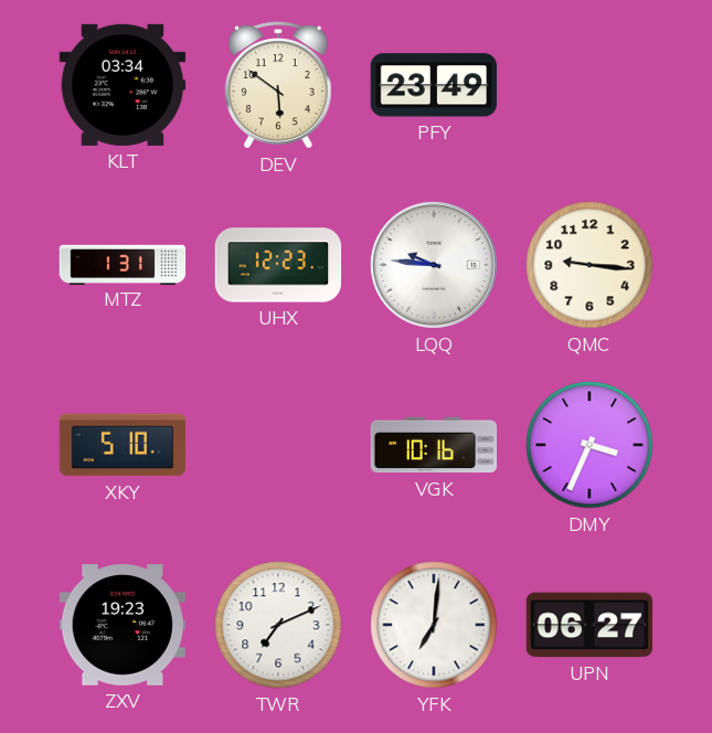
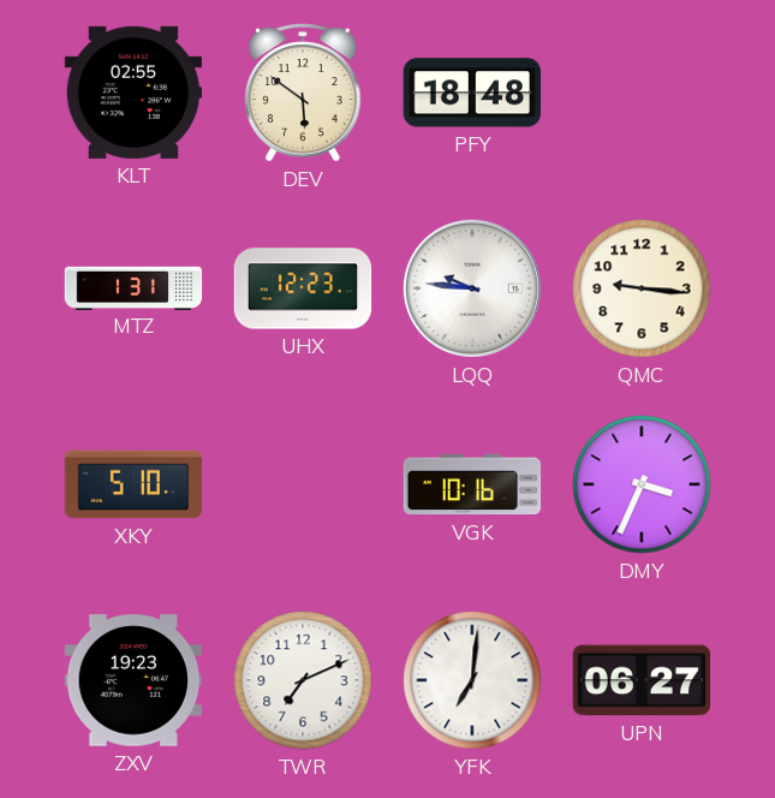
KLT: 03:34 -> 02:55
PFY: 23:49 -> 18:48
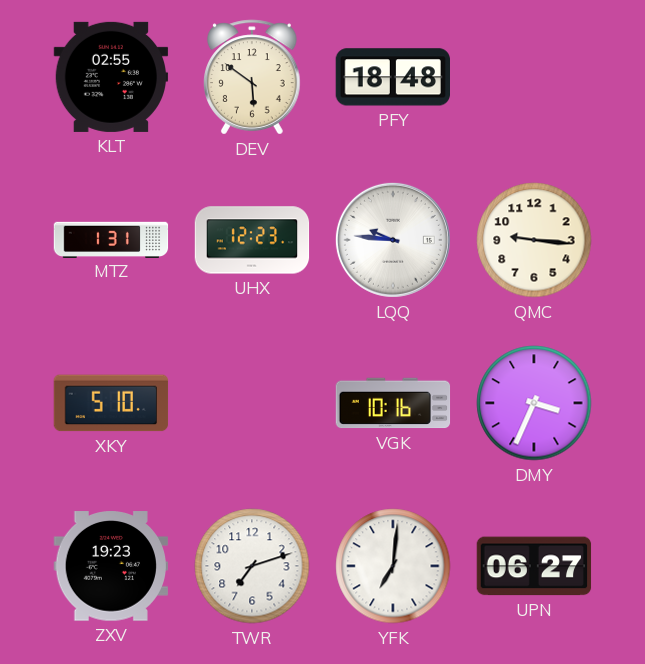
TWR: 7:11 -> 7:12
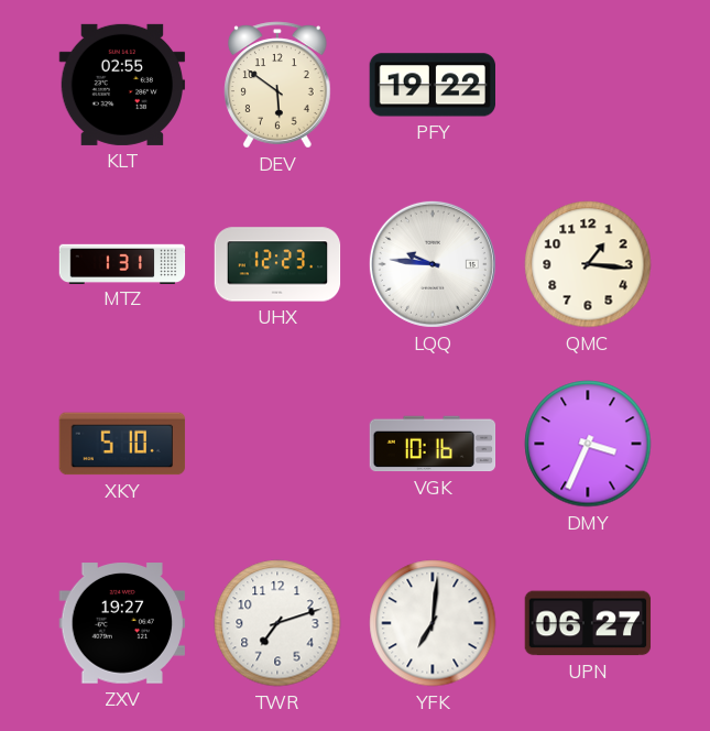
PFY: 18:48 -> 19:22
QMC: 9:16 -> 1:16
ZXV: 19:23 -> 19:27
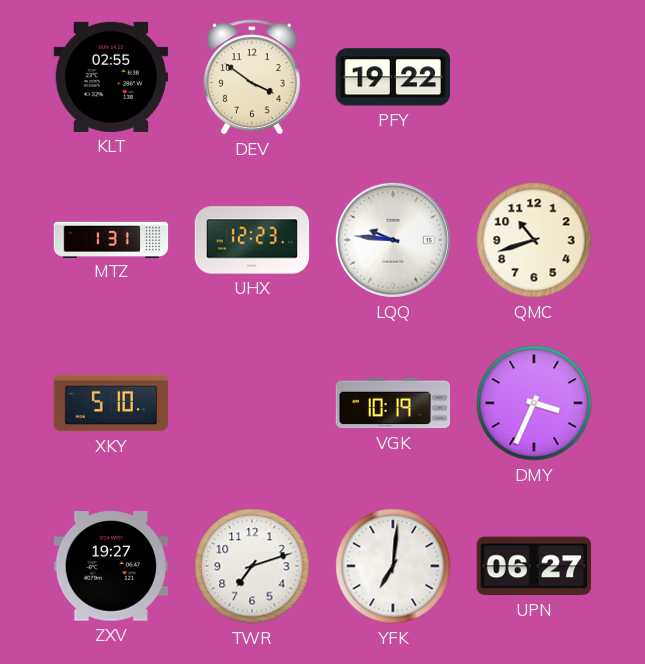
DEV: 5:51 -> 3:51
QMC: 1:16 -> 10:42
VGK: 10:16 -> 10:19
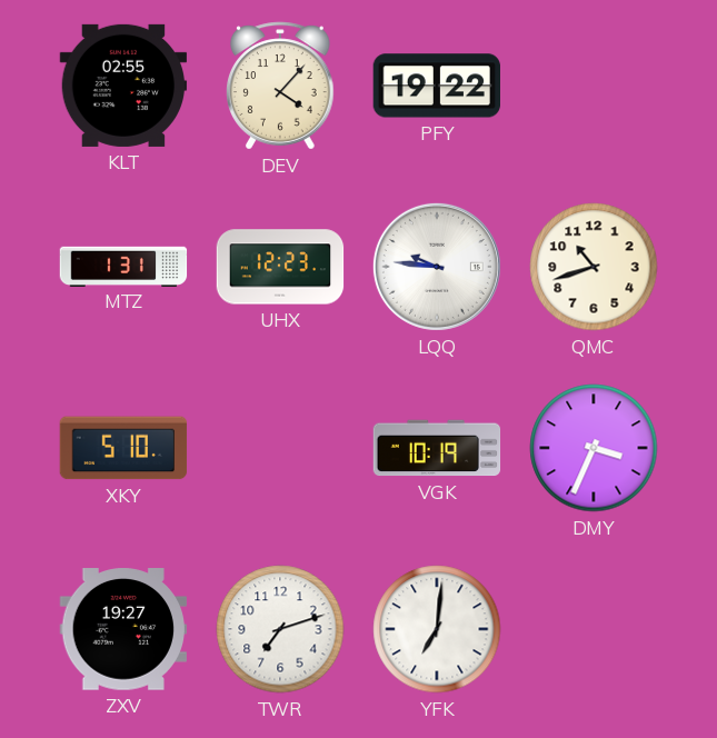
DEV: 3:51 -> 4:07
UPN: 06:27 -> none
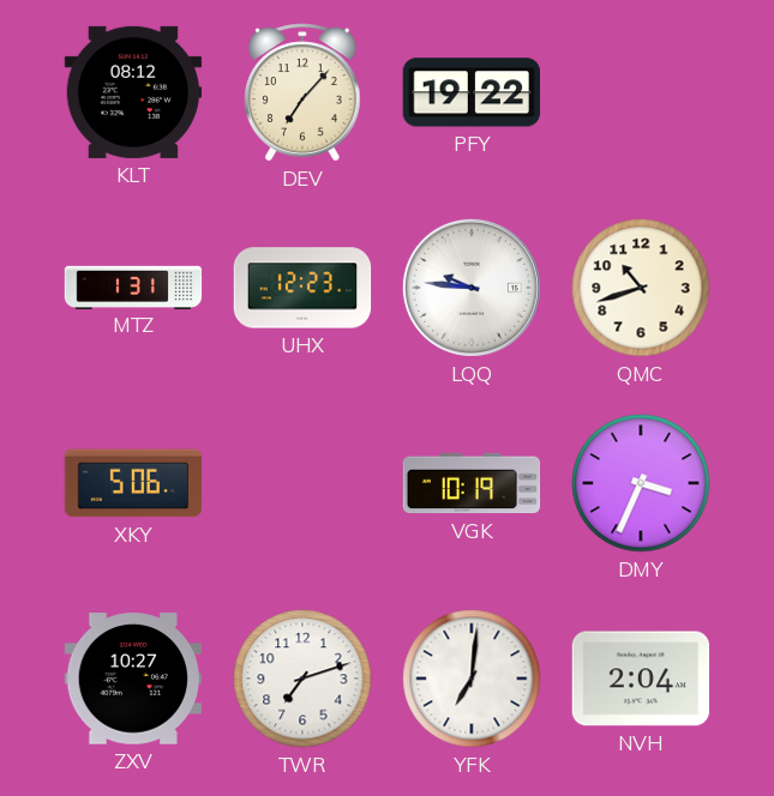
KLT: 02:55 -> 08:12
DEV: 4:07 -> 7:07
XKY: 5:10 -> 5:06
ZXV: 19:27 -> 10:27
NVH: none -> 2:04
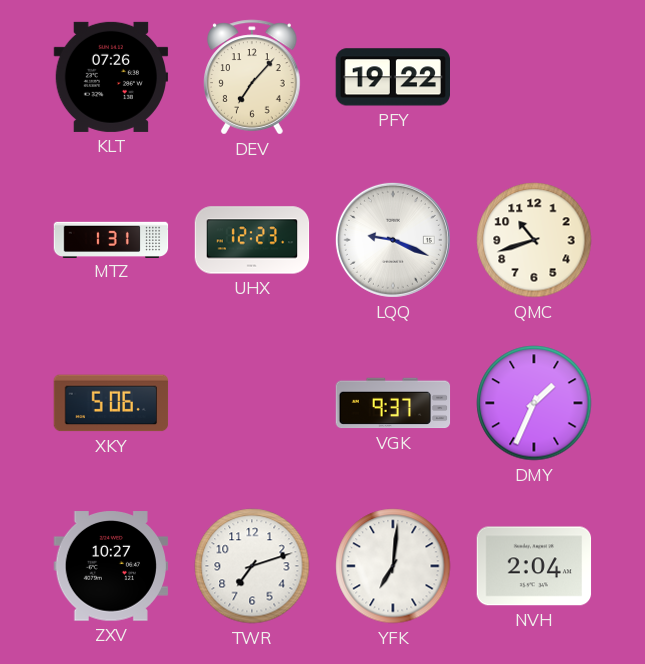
KLT: 08:12 -> 07:26
LQQ: 9:46 -> 9:19
VGK: 10:19 -> 9:37
DMY: 3:34 -> 1:34
